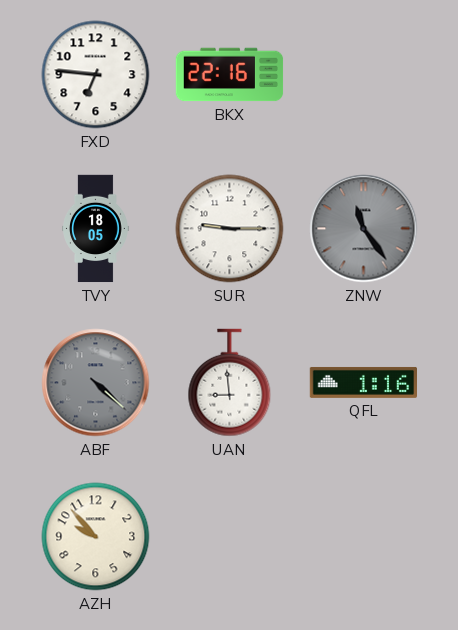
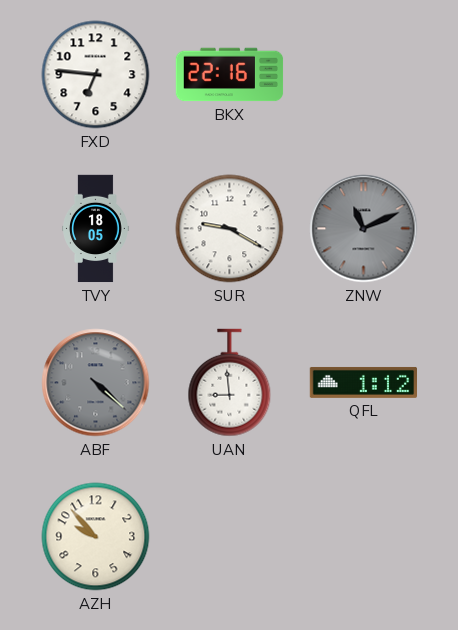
SUR: 9:15 -> 9:20
ZNW: 11:24 -> 11:11
QFL: 1:16 -> 1:12
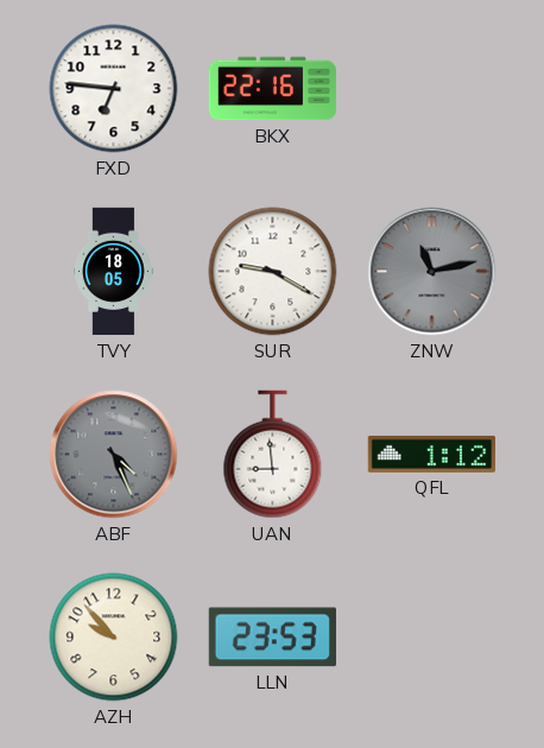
ZNW: 11:11 -> 11:13
ABF: 4:22 -> 4:26
LLN: none -> 23:53
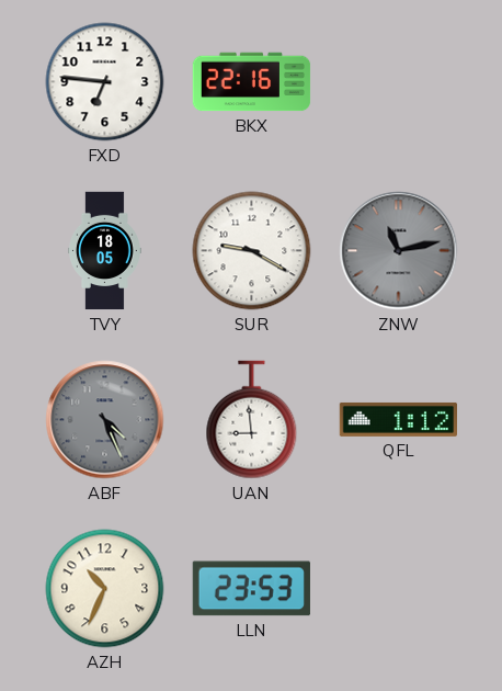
AZH: 9:53 -> 10:34
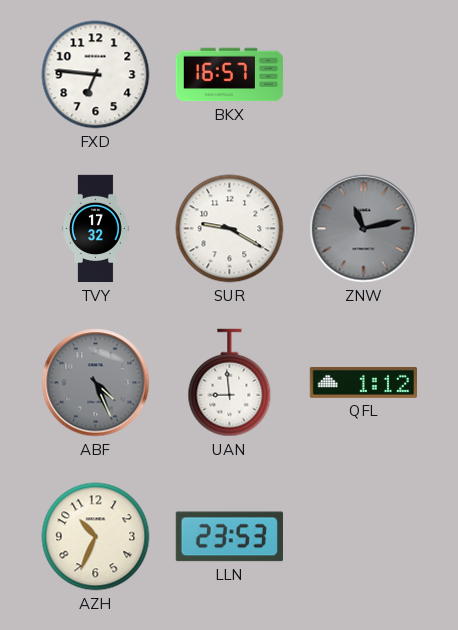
BKX: 22:16 -> 16:57
TVY: 18:05 -> 17:32
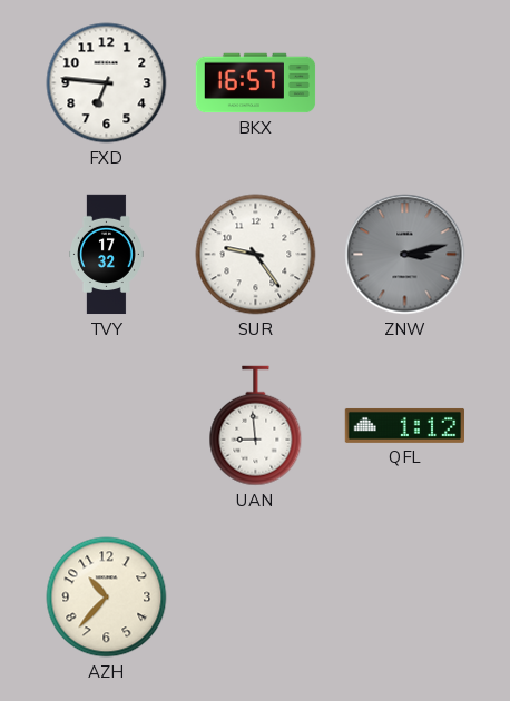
SUR: 9:20 -> 9:24
ZNW: 11:13 -> 3:13
ABF: 4:26 -> none
AZH: 10:34 -> 10:37
LLN: 23:53 -> none
